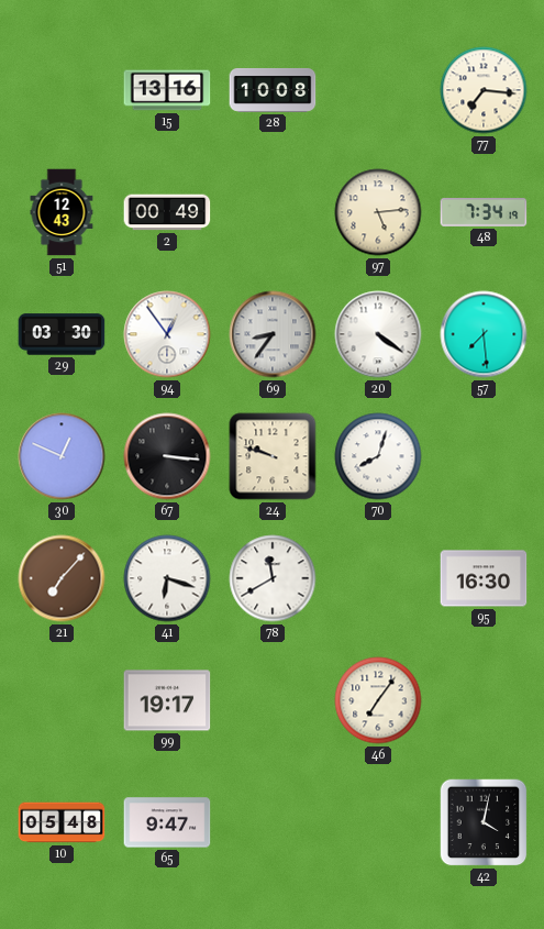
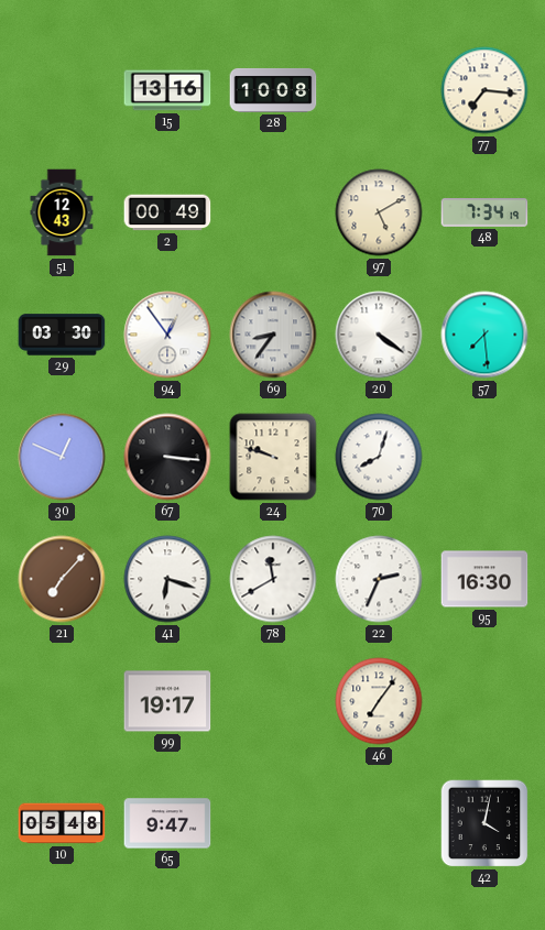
97: 5:14 -> 5:10
22: none -> 2:34
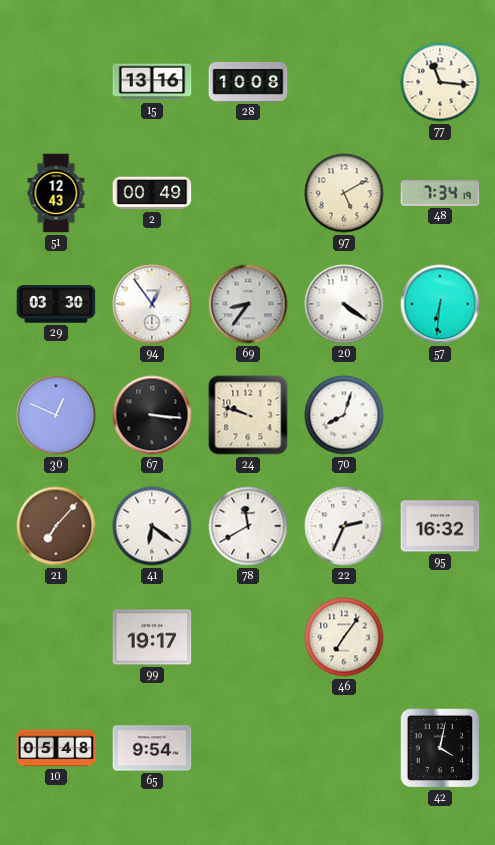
77: 7:16 -> 11:16
57: 7:29 -> 6:31
41: 6:18 -> 6:21
95: 16:30 -> 16:32
65: 9:47 -> 9:54
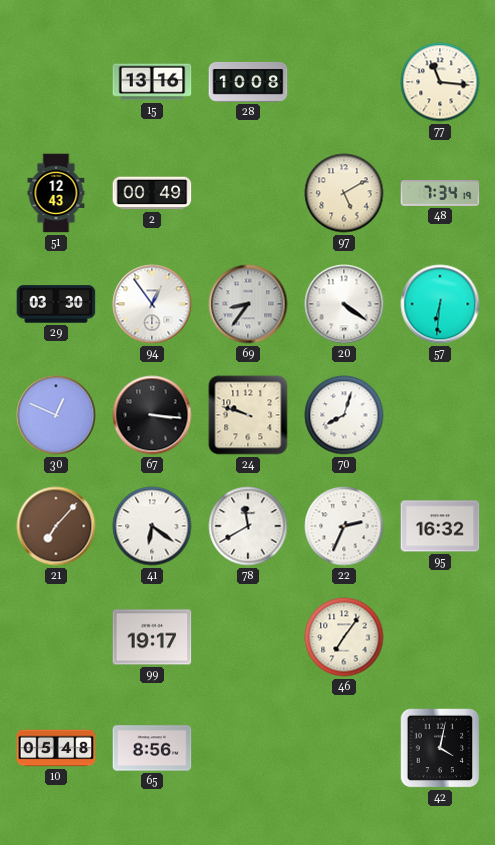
65: 9:54 -> 8:56
